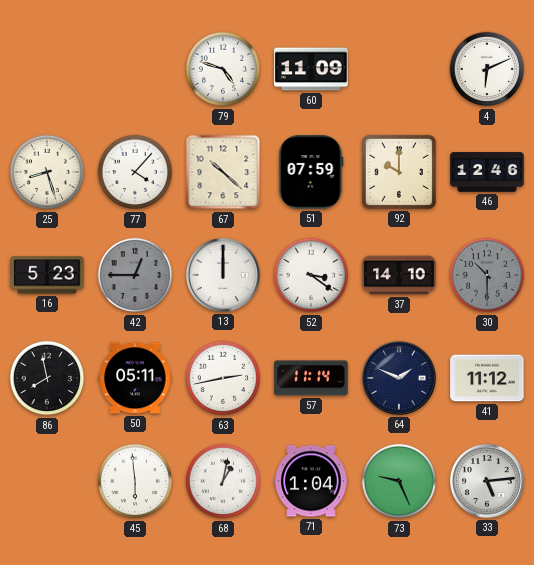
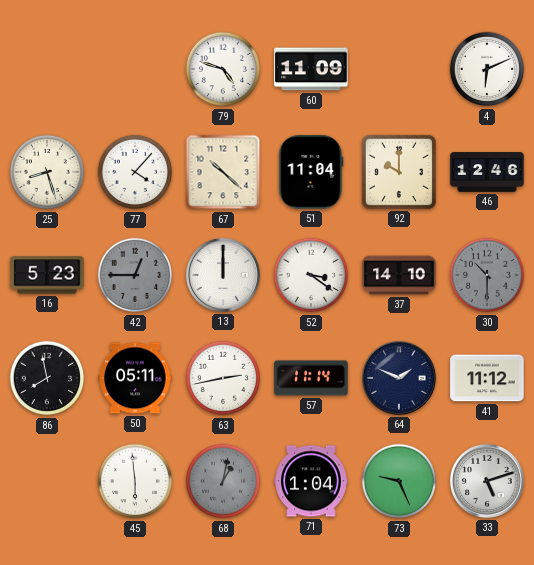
51: 07:59 -> 11:04
68 dial: white -> grey
33: 5:14 -> 5:12
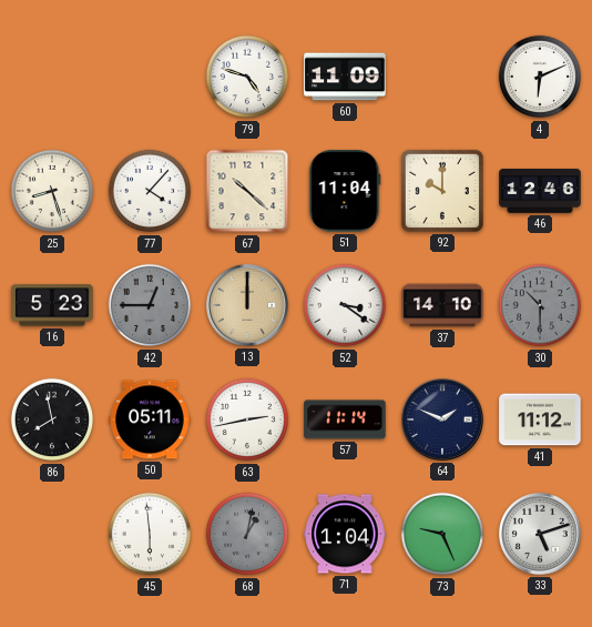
13 dial: white -> champagne
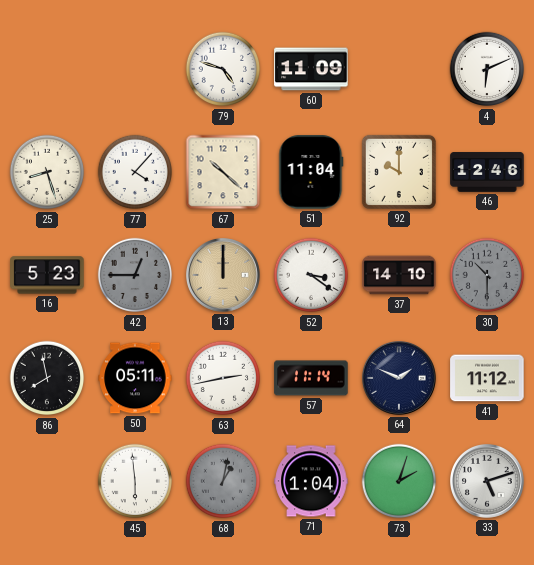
73: 9:26 -> 2:03
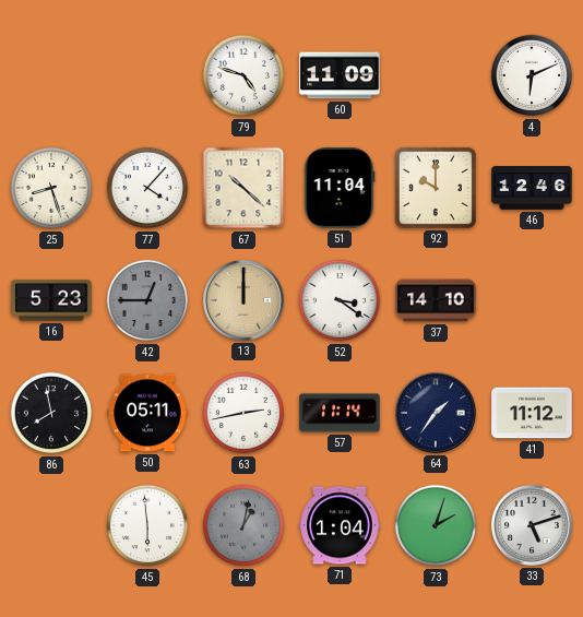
30: 10:30 -> none
64: 1:49 -> 1:36
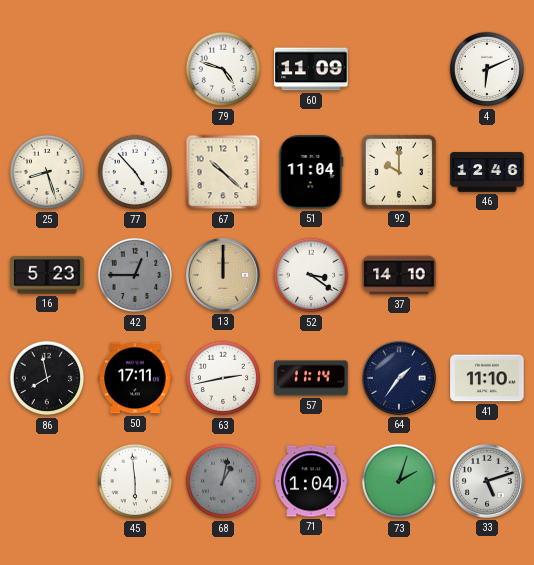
77: 4:07 -> 4:53
50: 05:11 -> 17:11
41: 11:12 -> 11:10
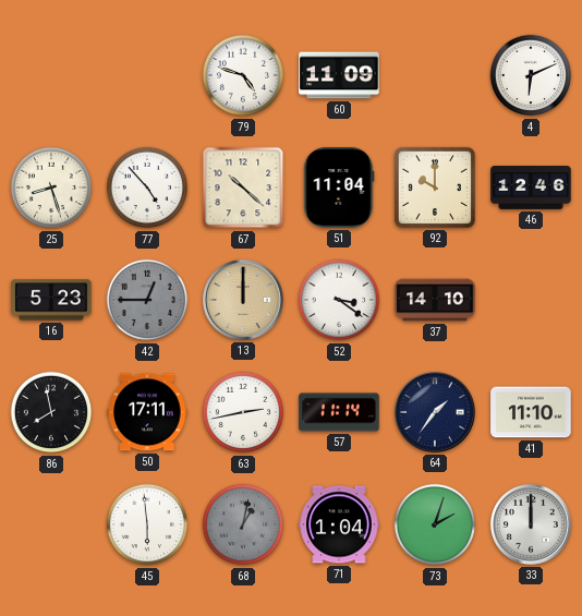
33: 5:12 -> 12:00
